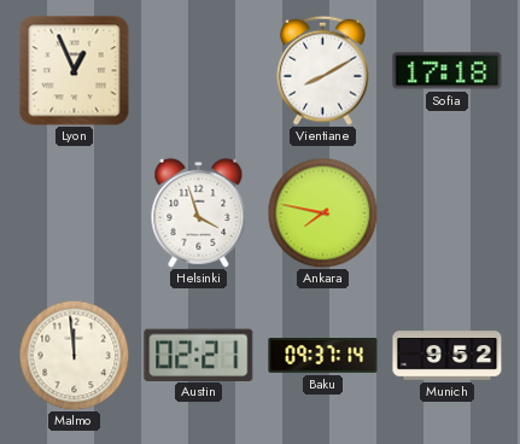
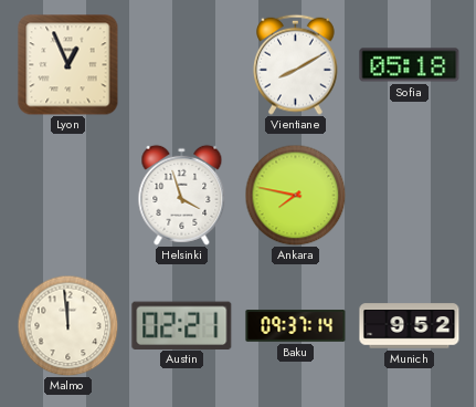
Sofia: 17:18 -> 05:18
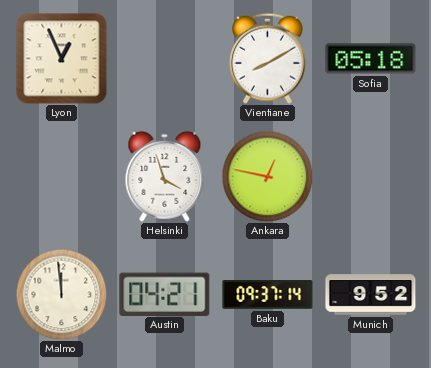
Ankara: 7:47 -> 12:47
Austin: 02:21 -> 04:21
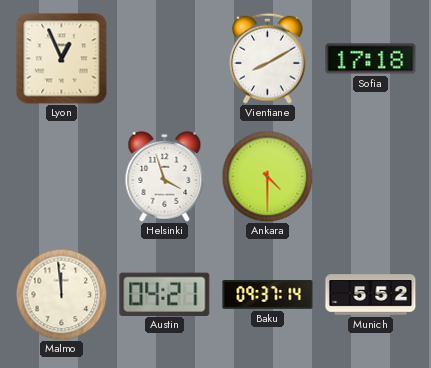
Sofia: 05:18 -> 17:18
Ankara: 12:47 -> 4:30
Munich: 9:52 -> 5:52
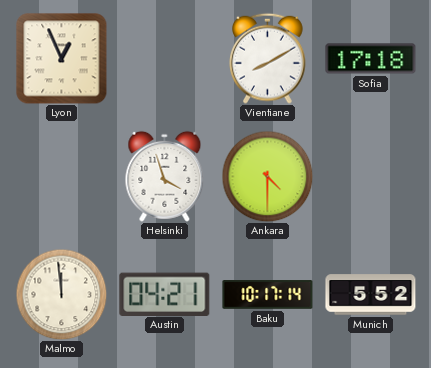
Baku: 09:37 -> 10:17
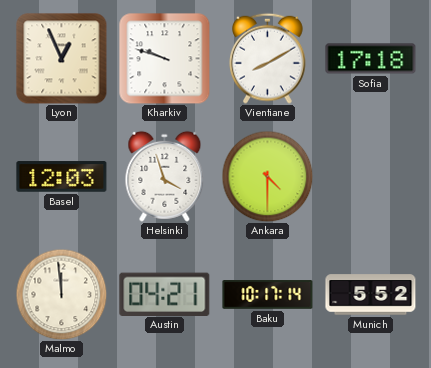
Kharkiv: none -> 9:48
Basel: none -> 12:03
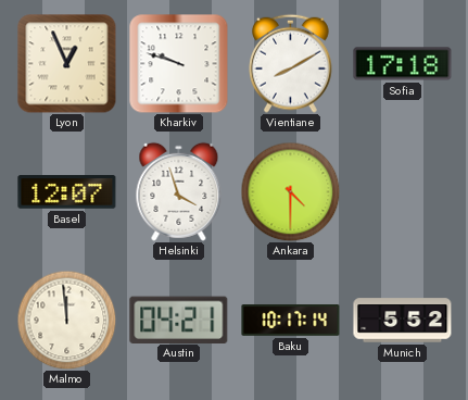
Basel: 12:03 -> 12:07
